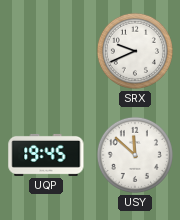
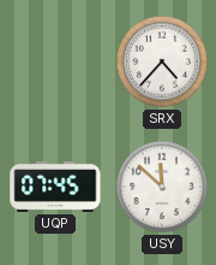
SRX: 9:41 -> 4:37
UQP: 19:45 -> 07:45
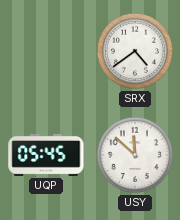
SRX: 4:37 -> 4:39
UQP: 07:45 -> 05:45
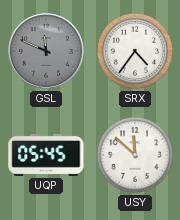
GSL: none -> 11:49
SRX: 4:39 -> 4:36
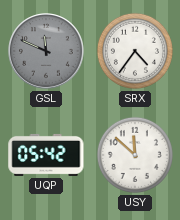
UQP: 05:45 -> 05:42
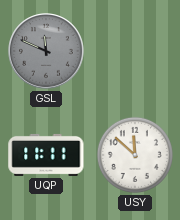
SRX: 4:36 -> none
UQP: 05:42 -> 11:11
